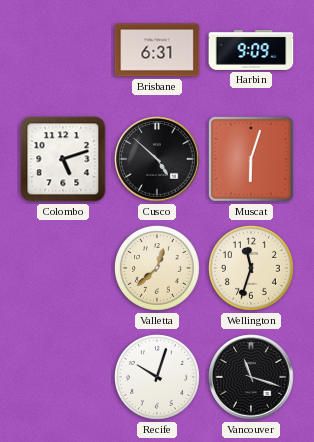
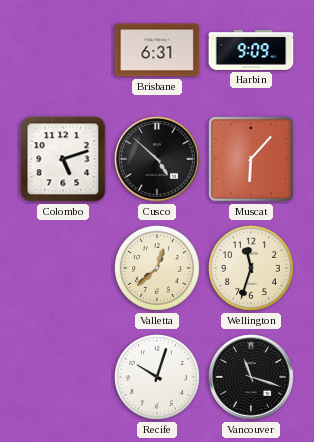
Muscat: 6:03 -> 6:07
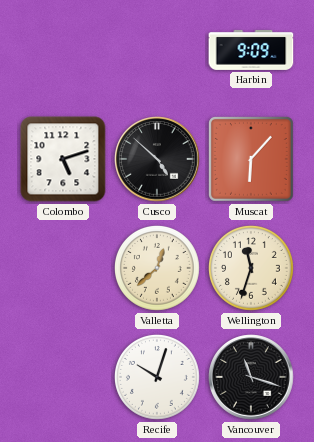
Brisbane: 6:31 -> none
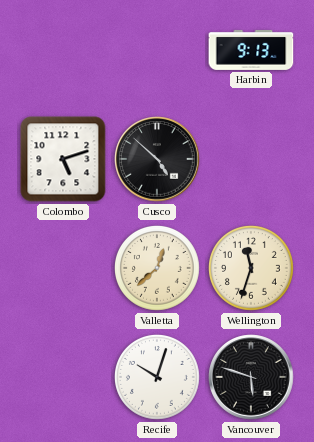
Harbin: 9:09 -> 9:13
Muscat: 6:07 -> none
Vancouver: 11:18 -> 5:48
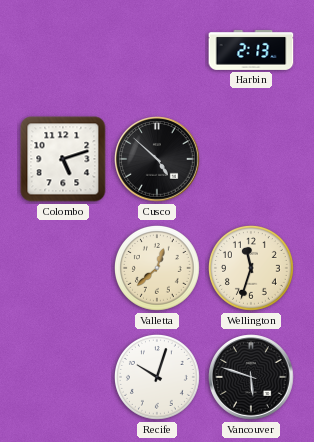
Harbin: 9:13 -> 2:13
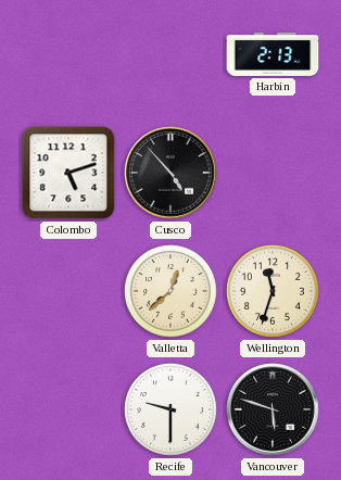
Cusco: 4:52 -> 4:53
Recife: 10:03 -> 9:30
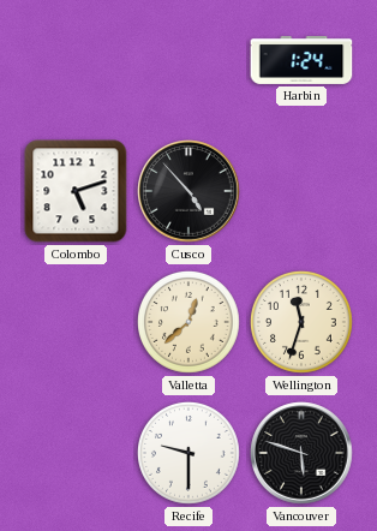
Harbin: 2:13 -> 1:24
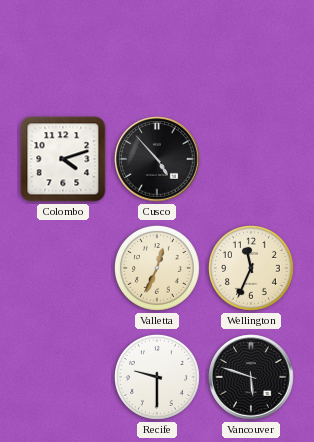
Harbin: 1:24 -> none
Colombo: 5:12 -> 4:12
Valletta: 12:38 -> 12:34
Wellington: 11:33 -> 11:34
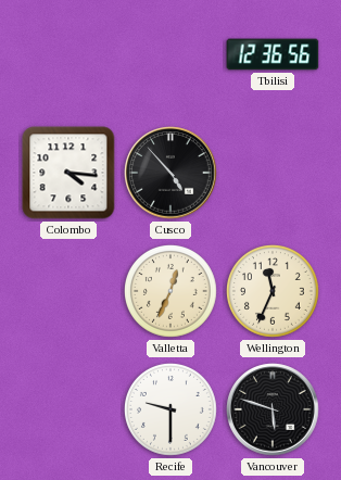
Tbilisi: none -> 12:36
Colombo: 4:12 -> 4:16
